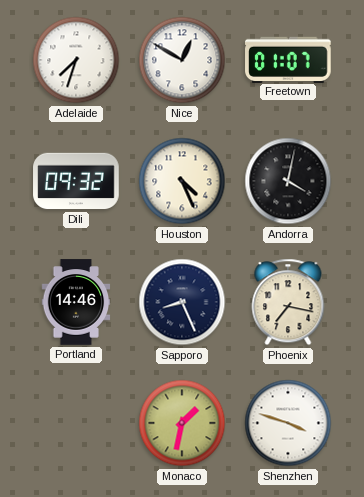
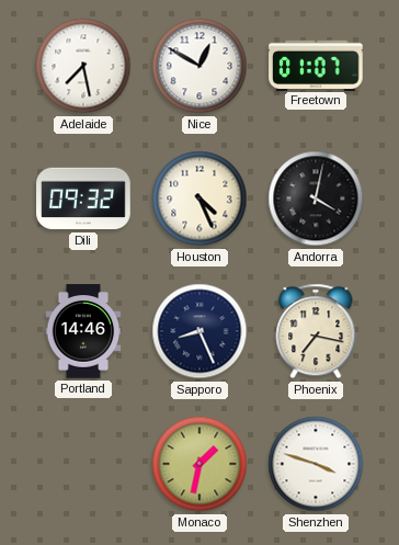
Adelaide: 7:33 -> 7:28
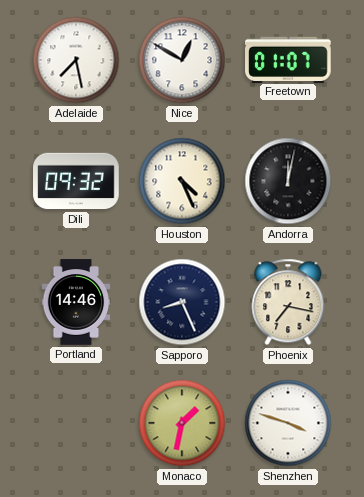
Andorra: 4:02 -> 12:02
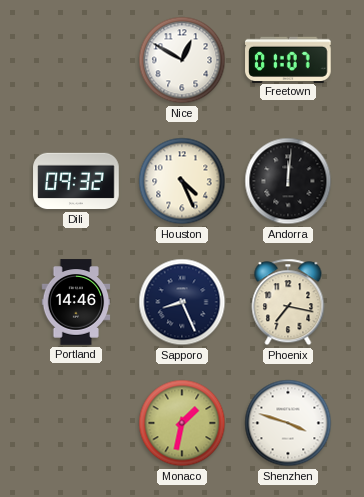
Adelaide: 7:28 -> none
Andorra: 12:02 -> 12:01
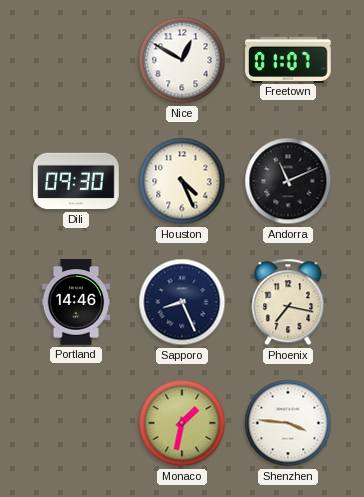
Dili: 09:32 -> 09:30
Andorra: 12:01 -> 11:11
Shenzhen: 3:48 -> 3:46
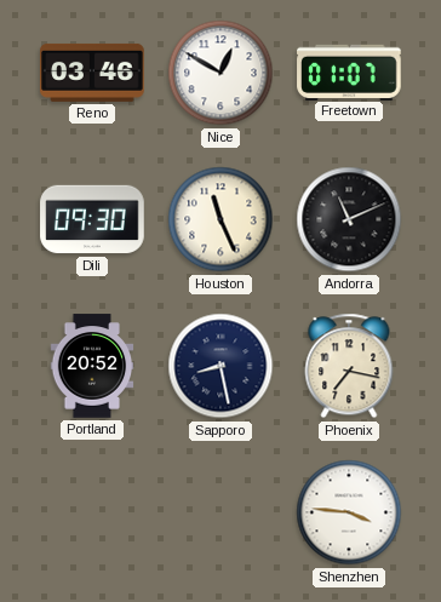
Reno: none -> 03:46
Houston: 4:26 -> 11:26
Portland: 14:46 -> 20:52
Sapporo: 8:26 -> 8:28
Monaco: 1:32 -> none
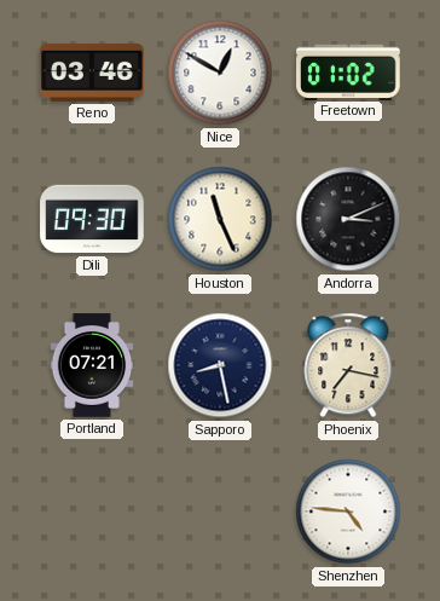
Freetown: 01:07 -> 01:02
Andorra: 11:11 -> 3:11
Portland: 20:52 -> 07:21
Shenzhen: 3:46 -> 4:46
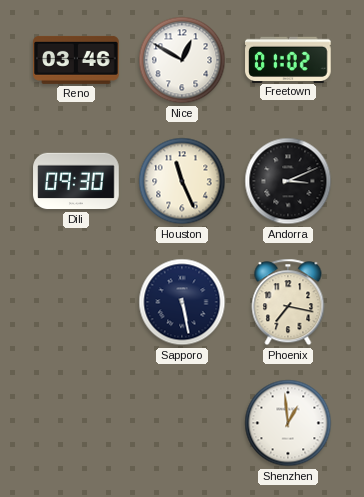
Portland: 07:21 -> none
Sapporo: 8:28 -> 5:28
Shenzhen: 4:46 -> 12:59
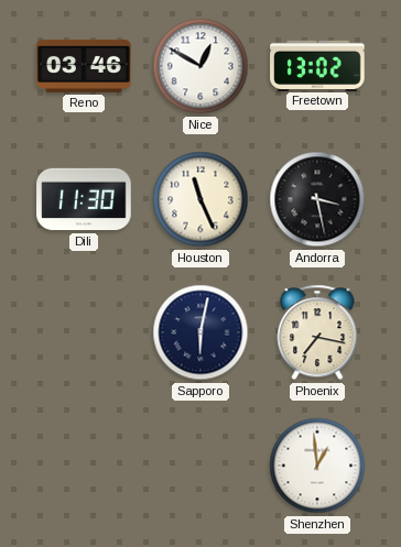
Freetown: 01:02 -> 13:02
Dili: 09:30 -> 11:30
Andorra: 3:11 -> 3:28
Sapporo: 5:28 -> 6:02
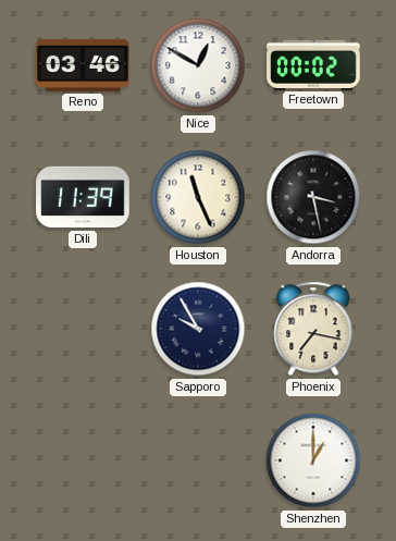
Freetown: 13:02 -> 00:02
Dili: 11:30 -> 11:39
Sapporo: 6:02 -> 9:55
Shenzhen: 12:59 -> 1:00
